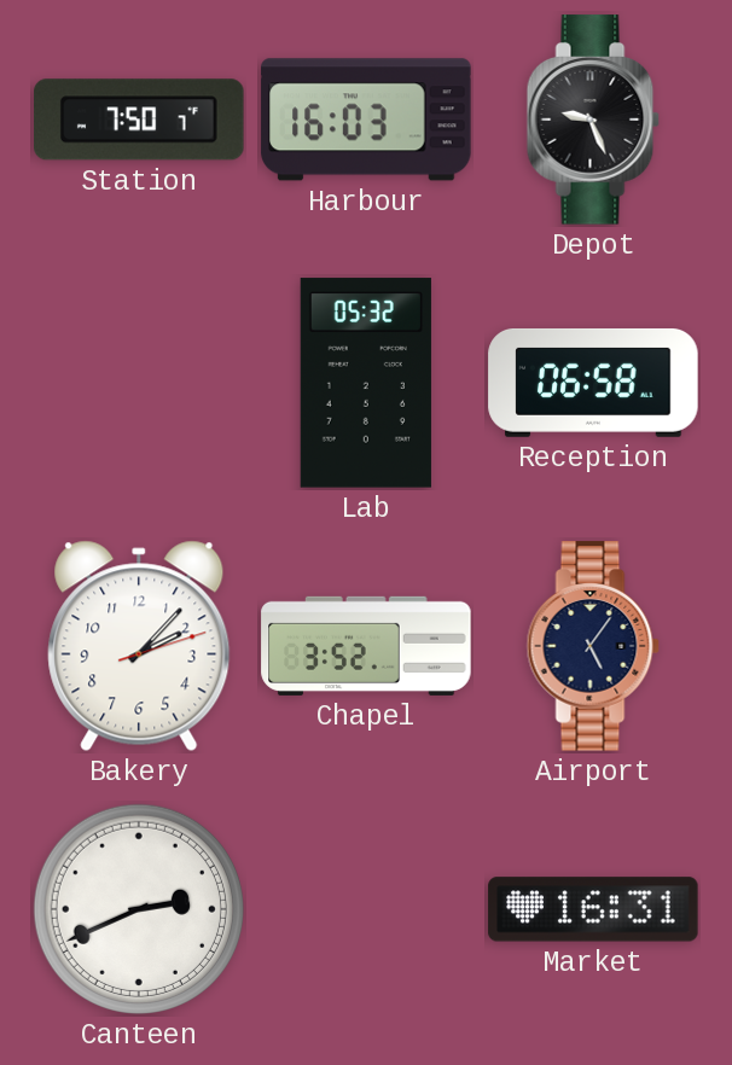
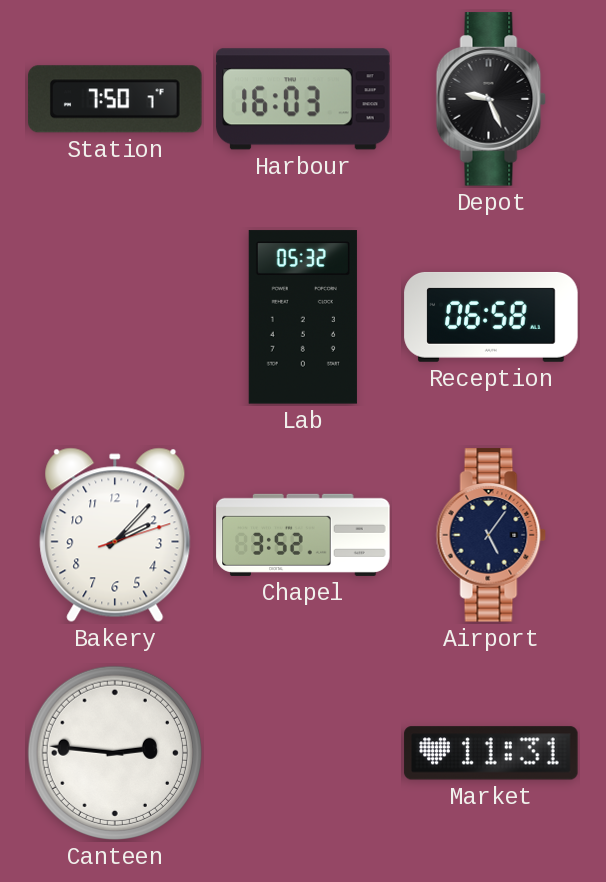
Canteen: 2:41 -> 2:46
Market: 16:31 -> 11:31
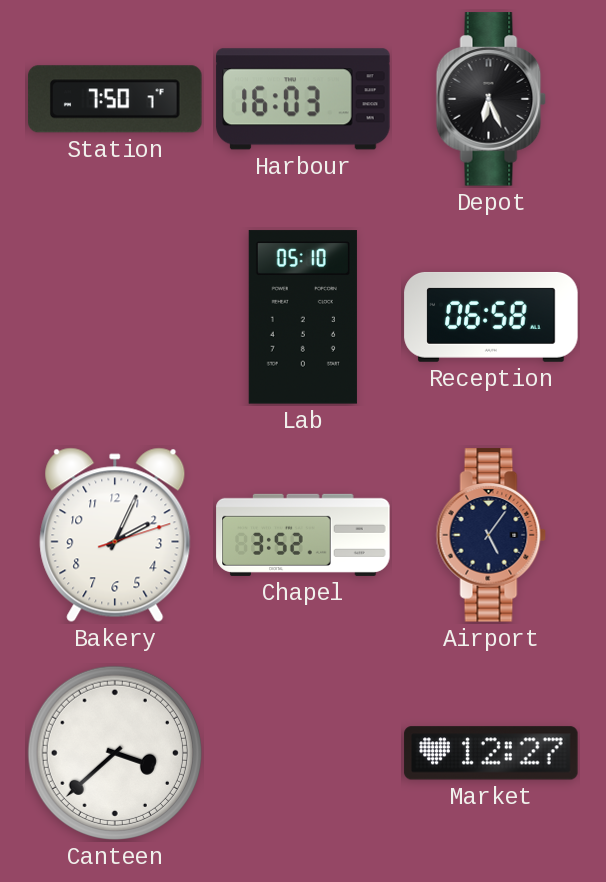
Depot: 9:26 -> 6:26
Lab: 05:32 -> 05:10
Bakery: 2:07 -> 2:04
Canteen: 2:46 -> 3:38
Market: 11:31 -> 12:27
